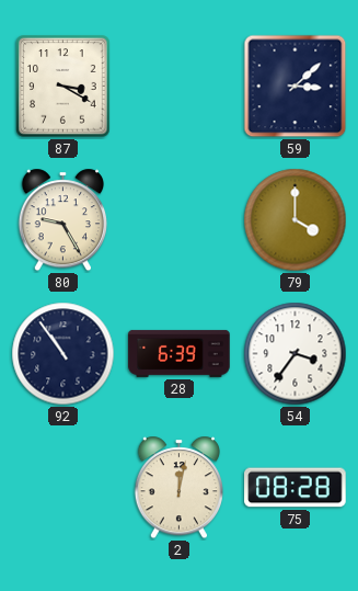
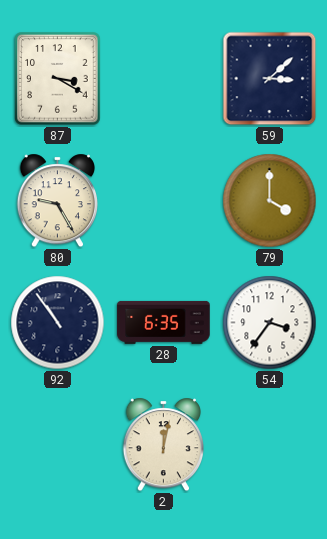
28: 6:39 -> 6:35
75: 08:28 -> none
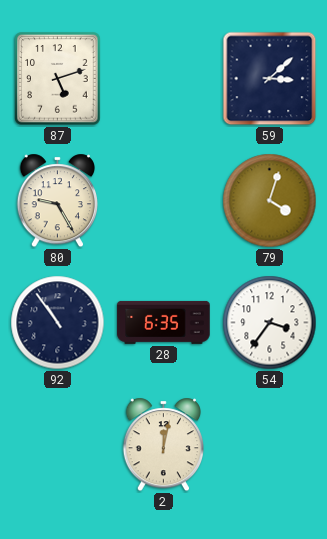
87: 3:20 -> 5:12
79: 4:00 -> 4:03
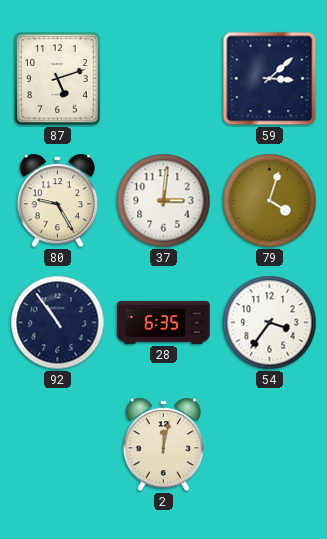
37: none -> 3:01
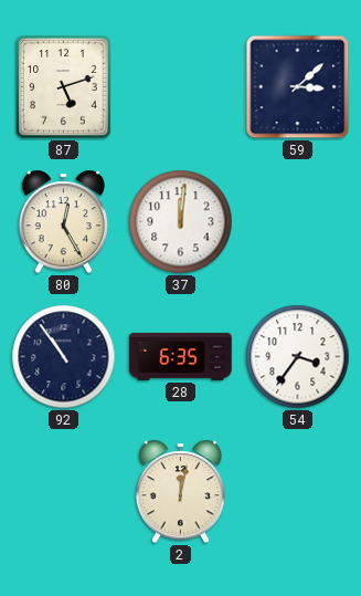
80: 9:25 -> 12:25
37: 3:01 -> 12:01
79: 4:03 -> none
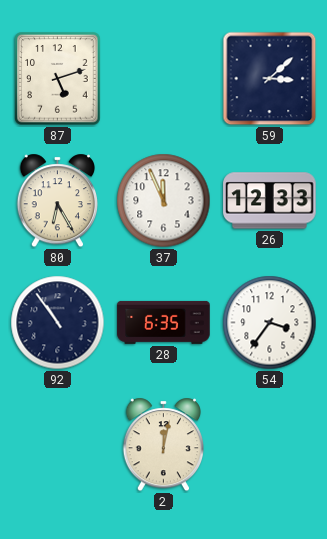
80: 12:25 -> 6:25
37: 12:01 -> 11:56
26: none -> 12:33
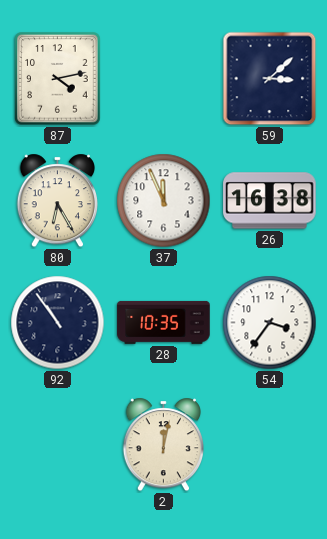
87: 5:12 -> 4:13
26: 12:33 -> 16:38
28: 6:35 -> 10:35
